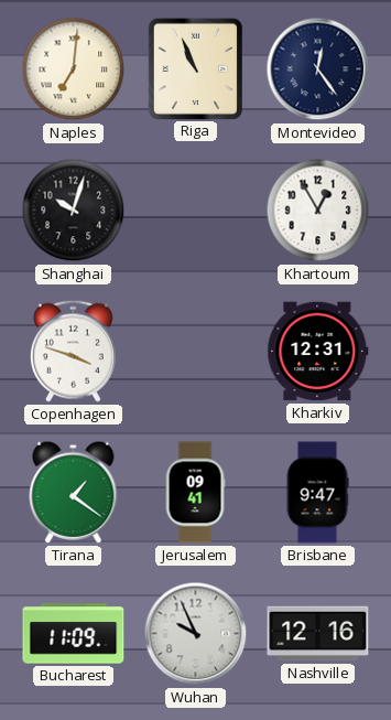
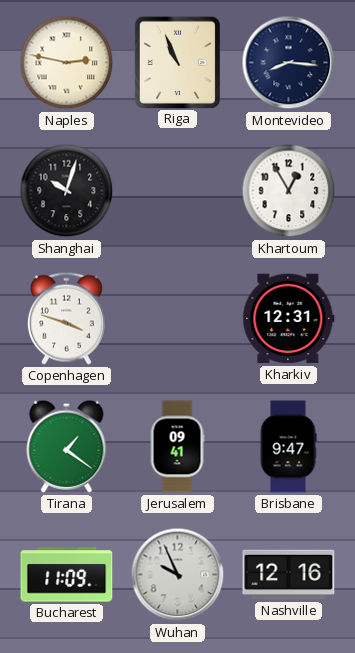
Naples: 7:01 -> 2:47
Montevideo: 12:24 -> 8:16
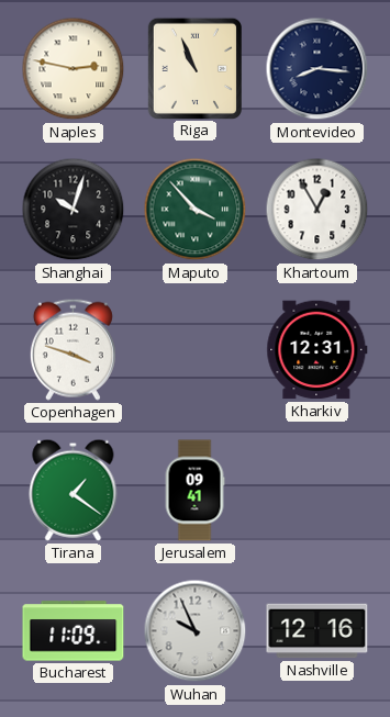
Maputo: none -> 3:53
Brisbane: 9:47 -> none
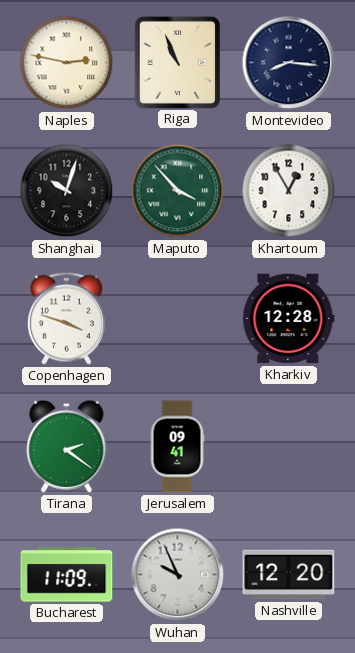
Kharkiv: 12:31 -> 12:28
Tirana: 1:21 -> 2:21
Nashville: 12:16 -> 12:20
